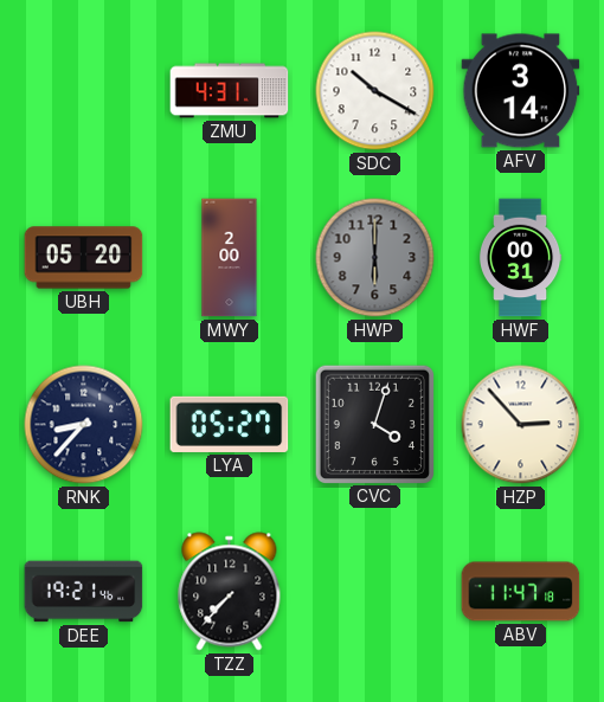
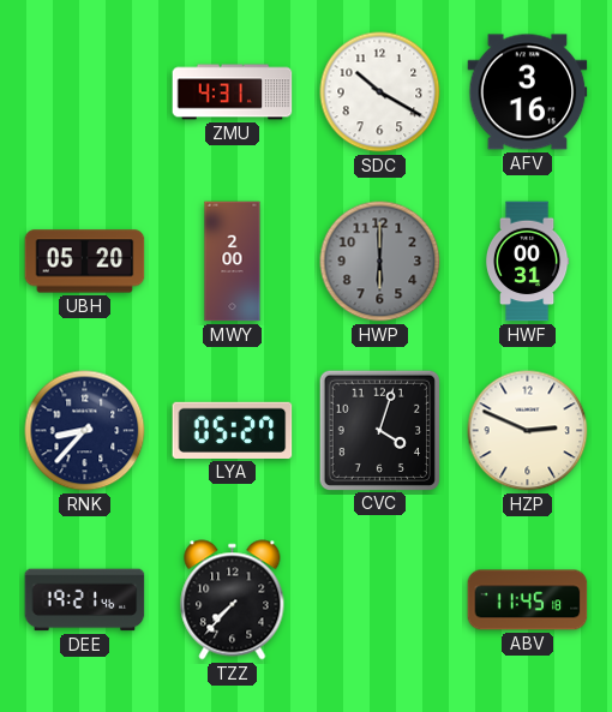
AFV: 3:14 -> 3:16
HZP: 2:53 -> 2:49
ABV: 11:47 -> 11:45
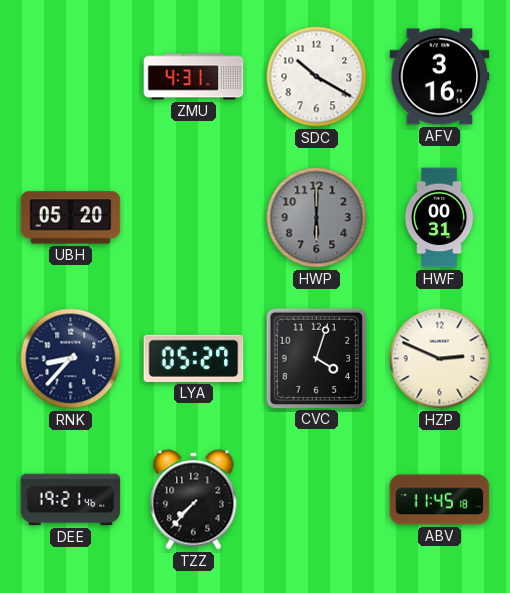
MWY: 2:00 -> none
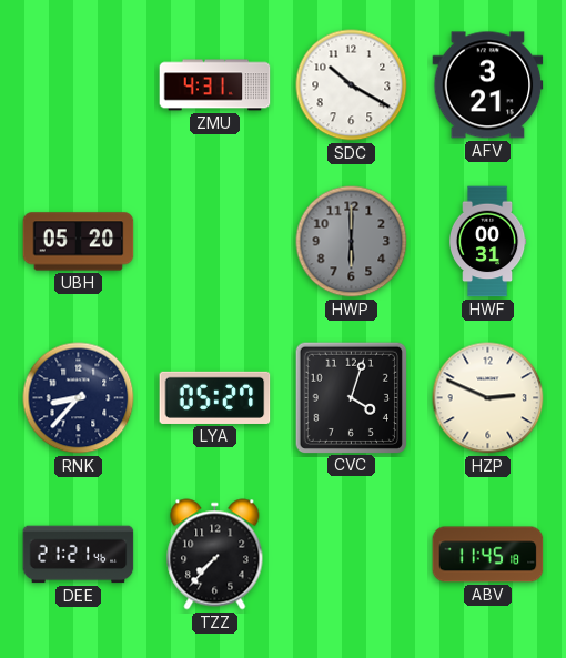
AFV: 3:16 -> 3:21
DEE: 19:21 -> 21:21
